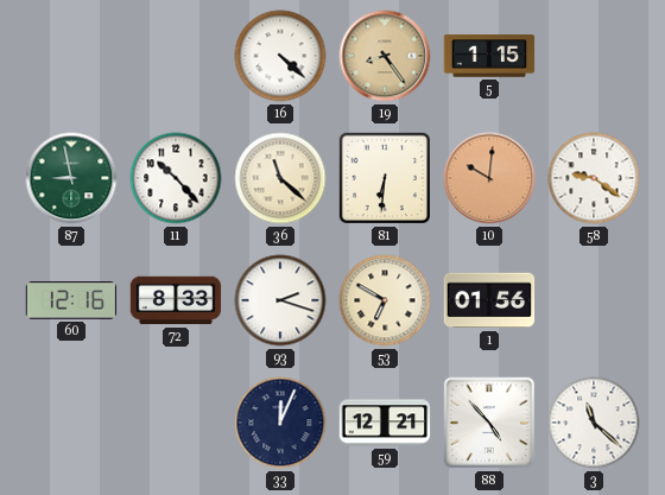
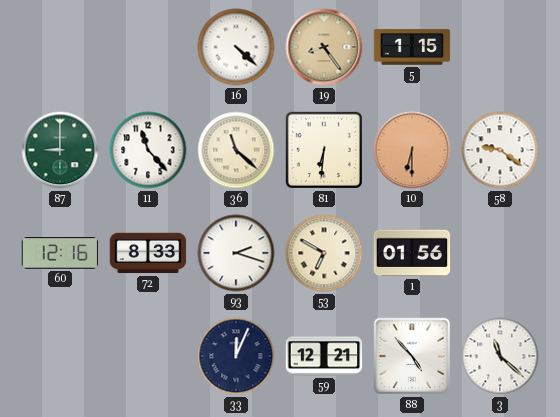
87: 8:58 -> 9:00
11: 10:23 -> 11:23
10: 10:01 -> 6:30
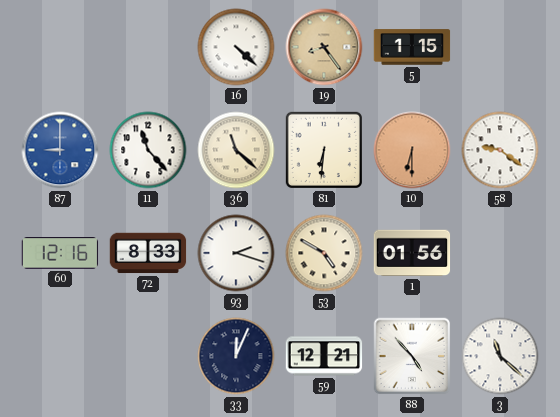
87 dial: green -> blue
53: 6:50 -> 4:50
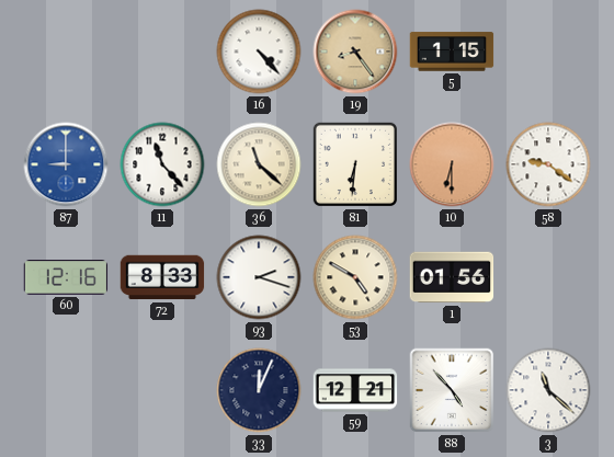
16: 4:22 -> 4:23
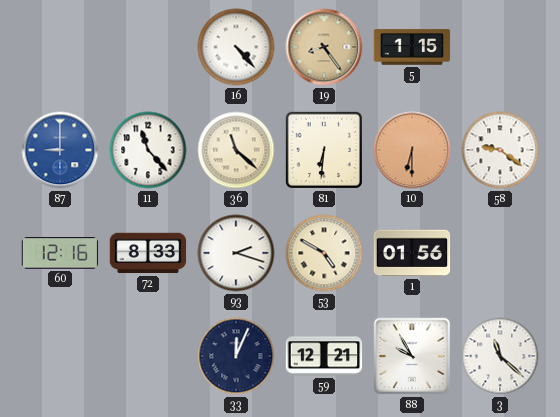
88: 4:53 -> 9:55
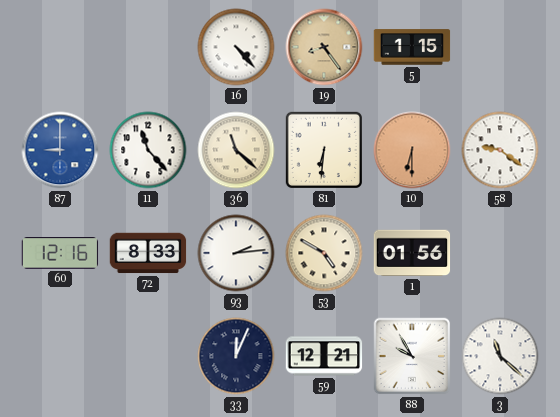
93: 2:18 -> 2:14
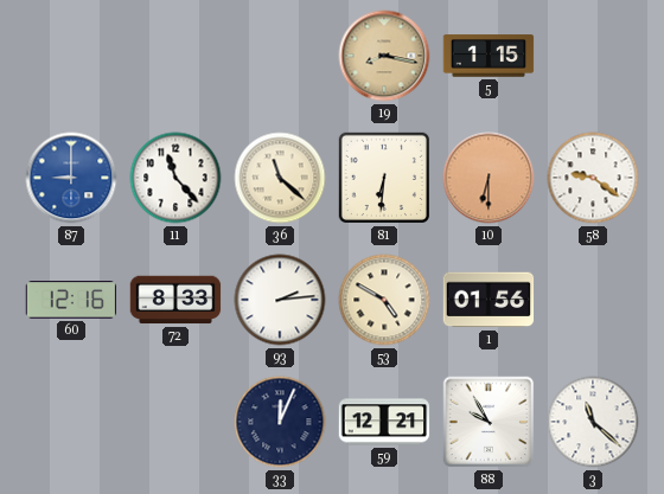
16: 4:23 -> none
19: 8:24 -> 8:17
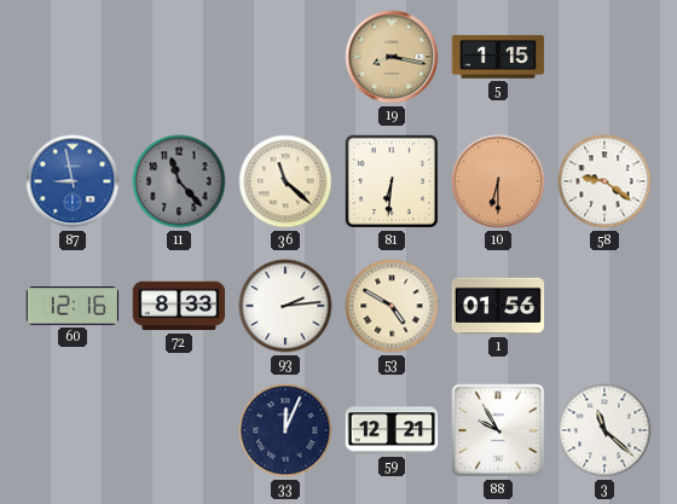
87: 9:00 -> 8:58
11 dial: white -> grey
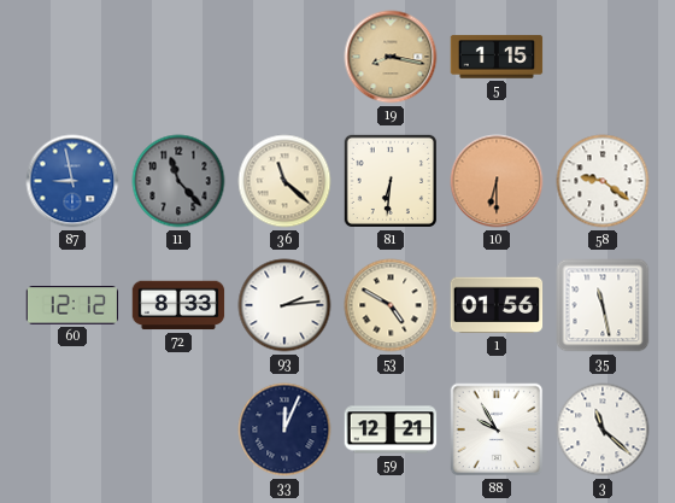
60: 12:16 -> 12:12
35: none -> 11:28
